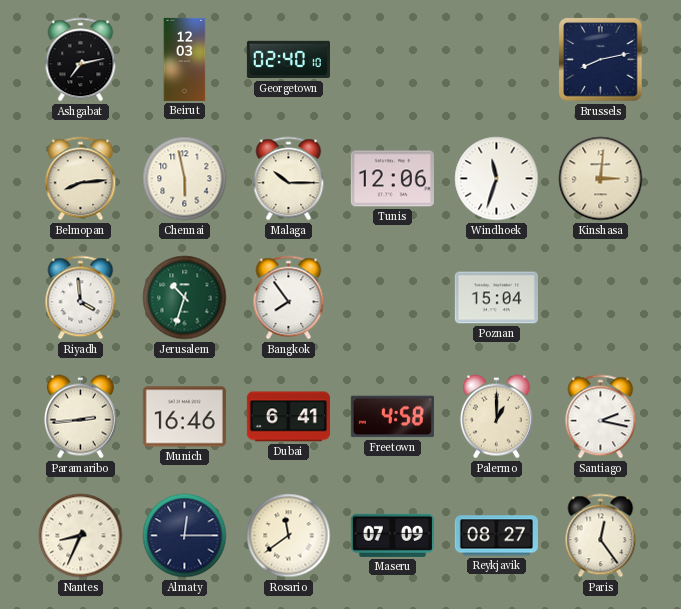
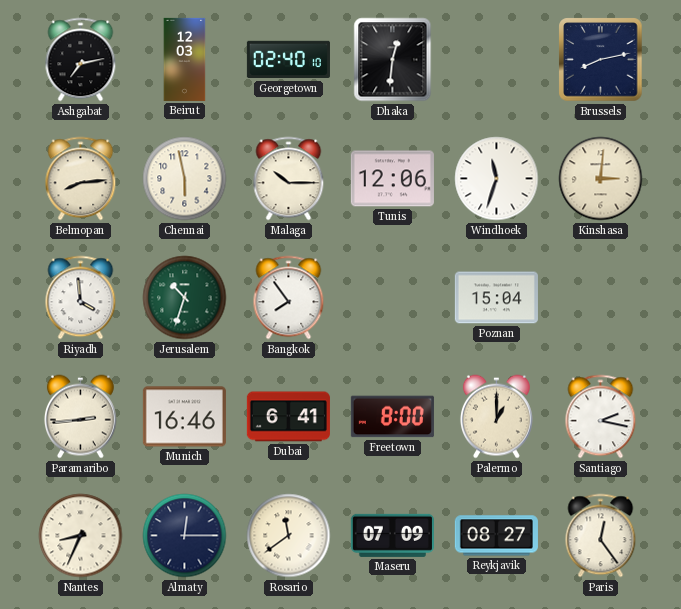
Dhaka: none -> 12:31
Freetown: 4:58 -> 8:00
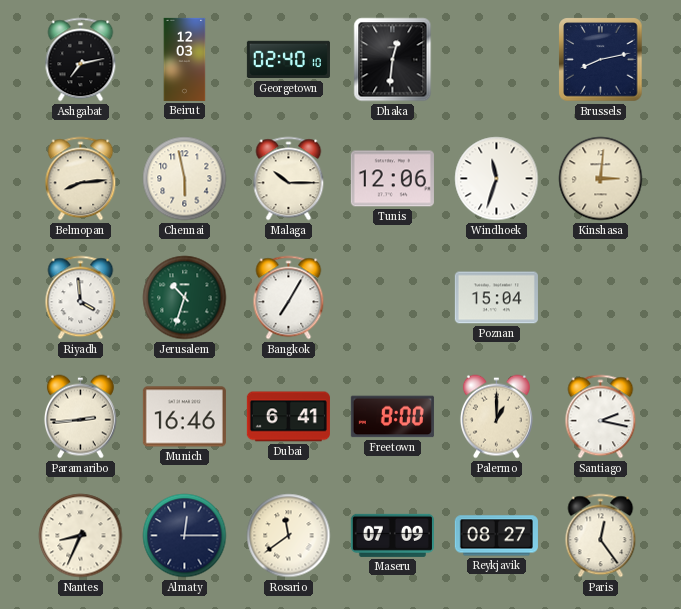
Bangkok: 7:54 -> 7:05
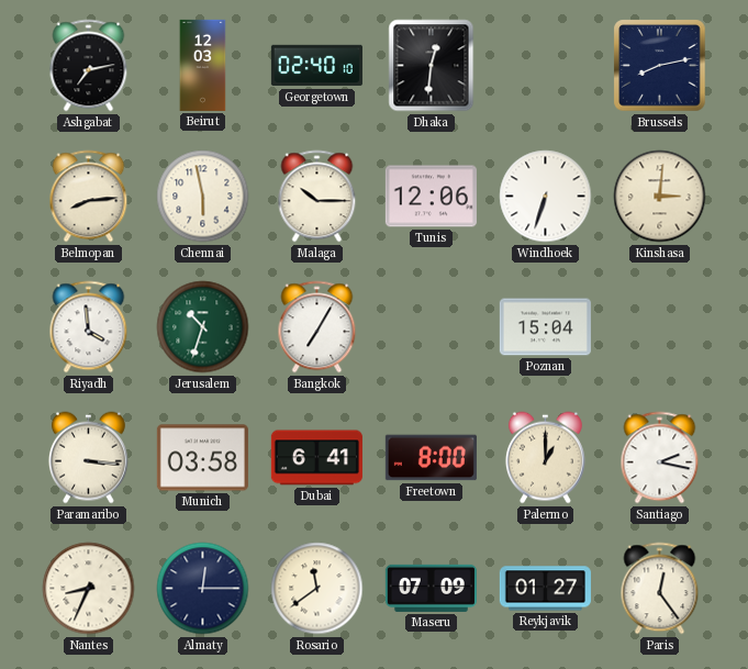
Windhoek: 11:33 -> 6:33
Paramaribo: 2:44 -> 3:16
Munich: 16:46 -> 03:58
Reykjavik: 08:27 -> 01:27
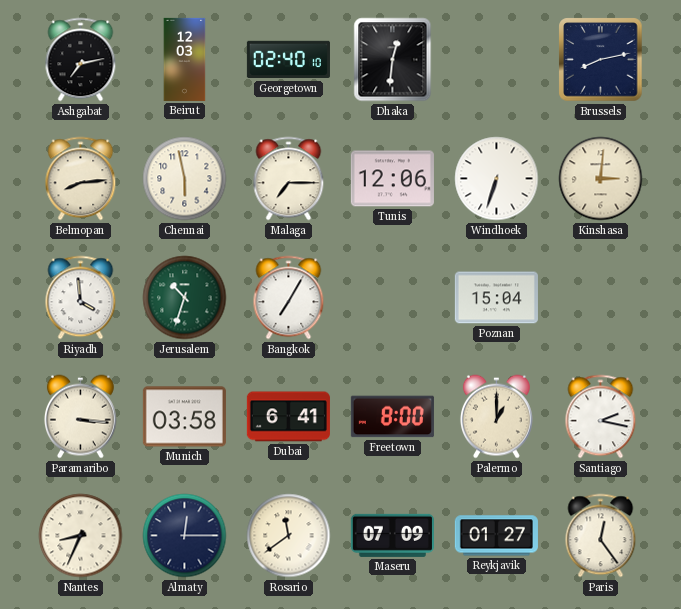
Malaga: 10:15 -> 7:15
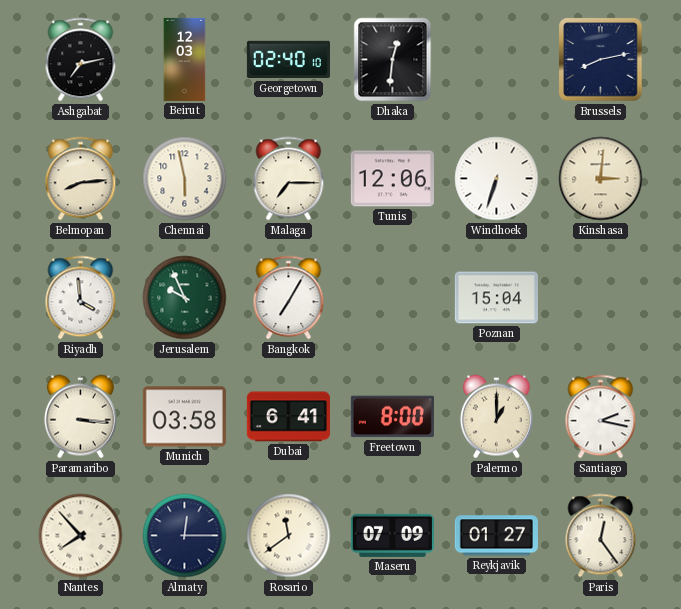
Jerusalem: 10:33 -> 9:56
Nantes: 8:34 -> 7:53
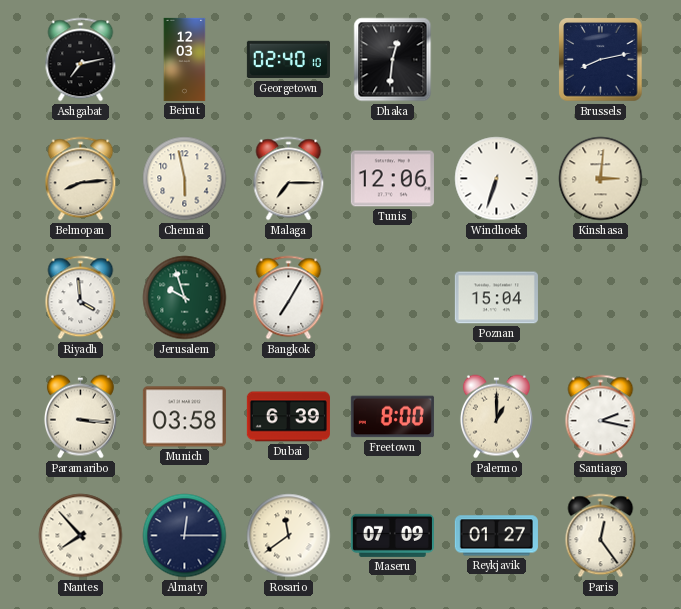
Jerusalem: 9:56 -> 9:57
Dubai: 6:41 -> 6:39
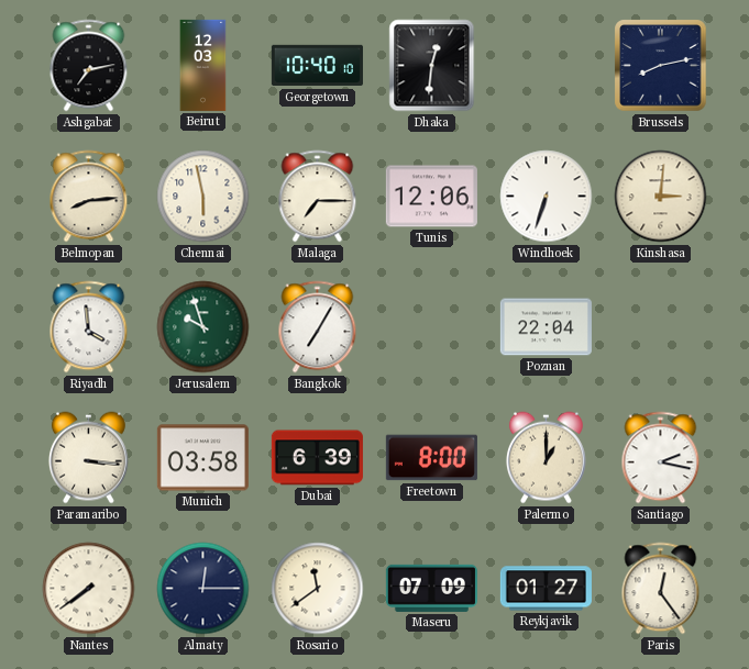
Georgetown: 02:40 -> 10:40
Poznan: 15:04 -> 22:04
Nantes: 7:53 -> 7:39
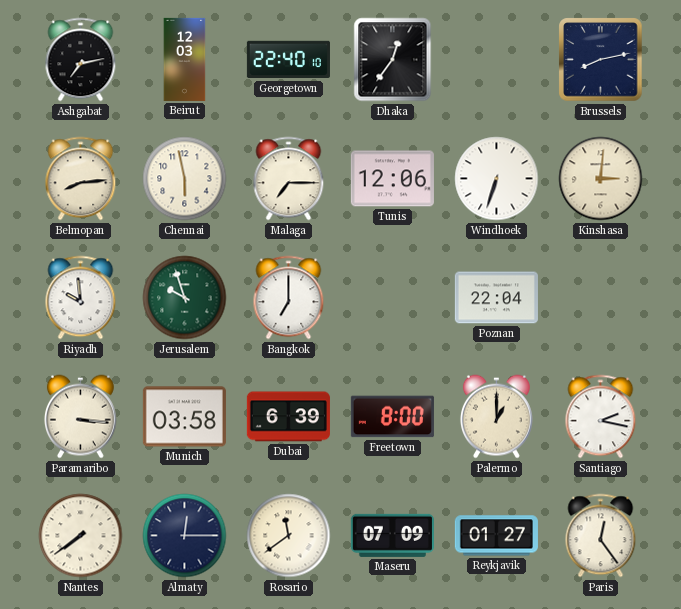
Georgetown: 10:40 -> 22:40
Dhaka: 12:31 -> 12:36
Riyadh: 3:59 -> 9:59
Bangkok: 7:05 -> 7:00
